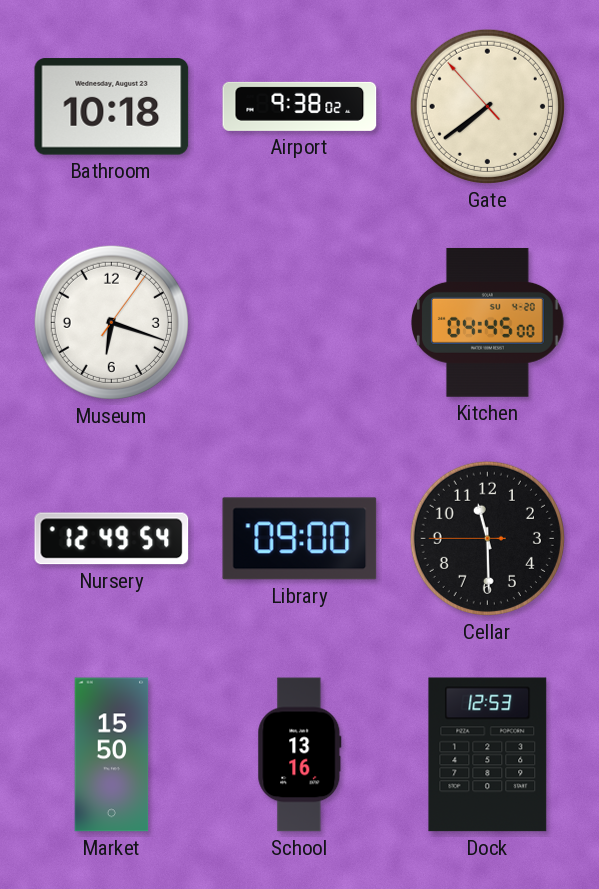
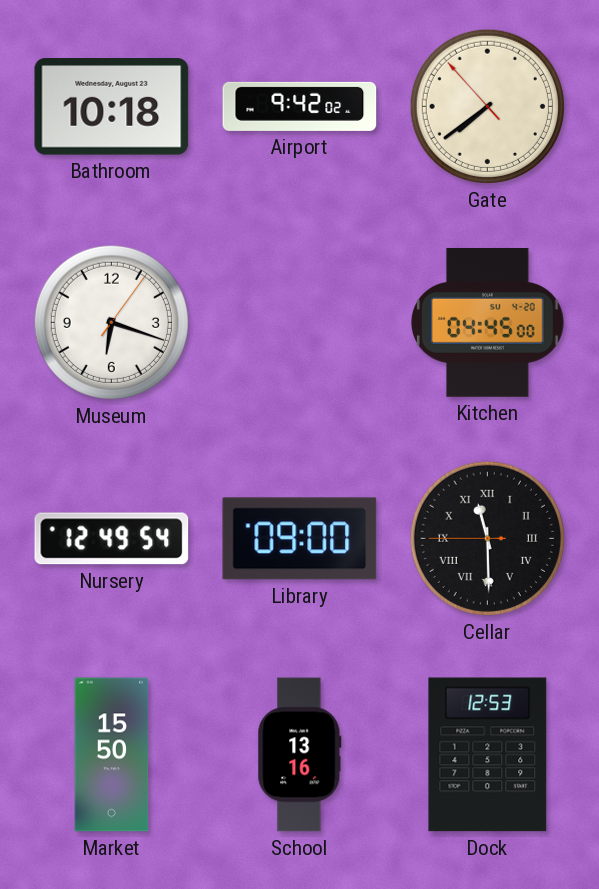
Airport: 9:38 -> 9:42
Cellar numerals: Arabic -> Roman
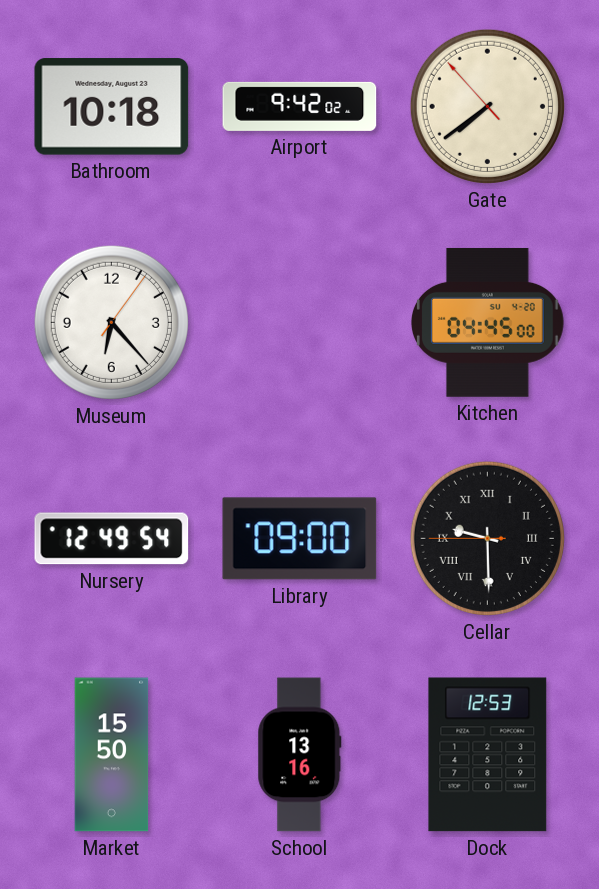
Museum: 6:18 -> 6:23
Cellar: 11:29 -> 9:29
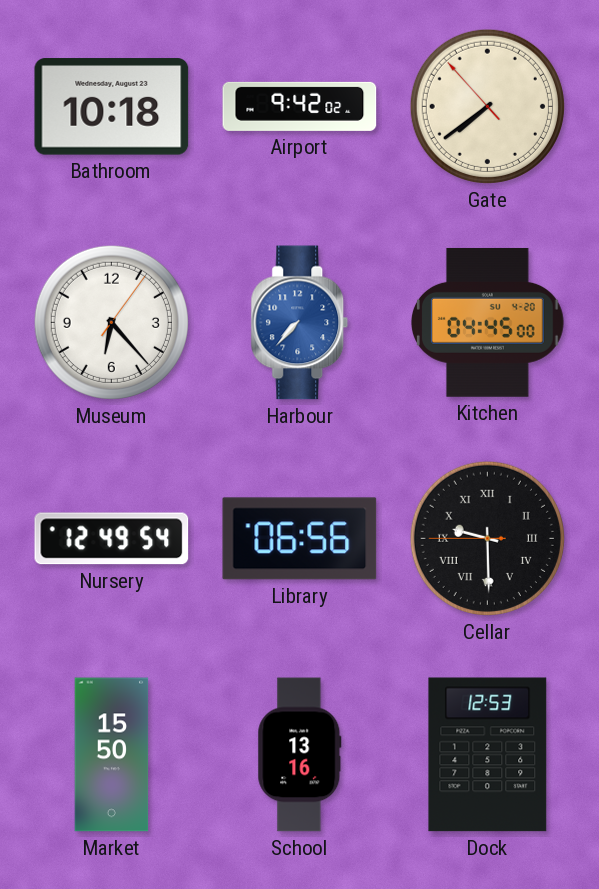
Harbour: none -> 7:37
Library: 09:00 -> 06:56
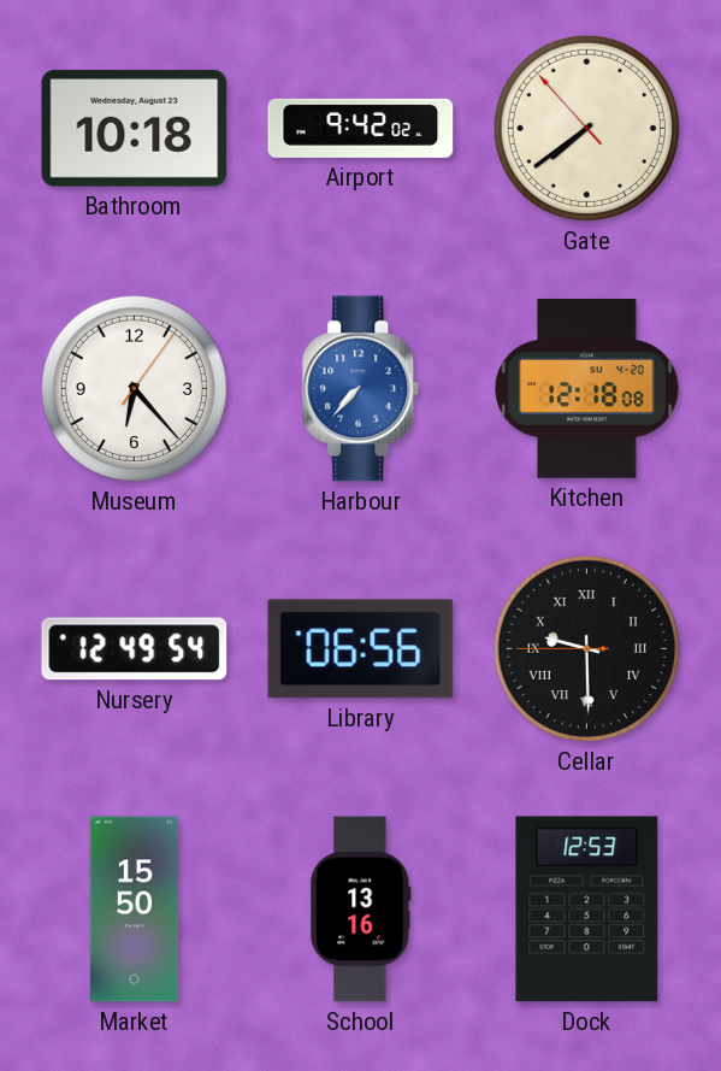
Kitchen: 04:45 -> 12:18
